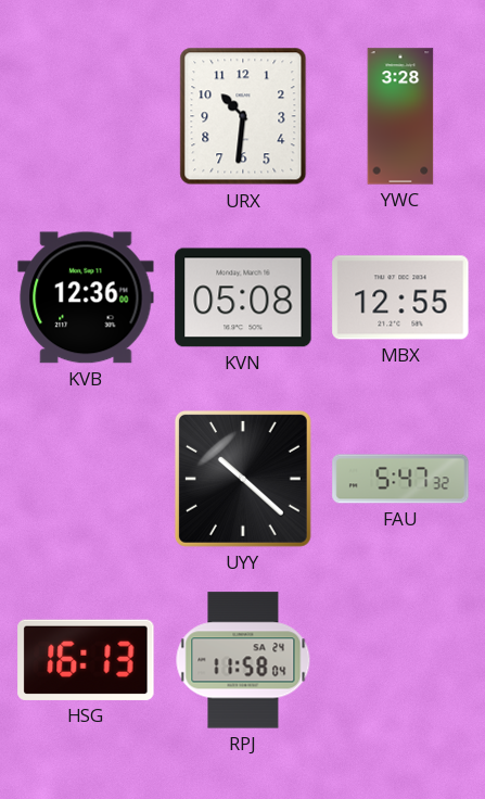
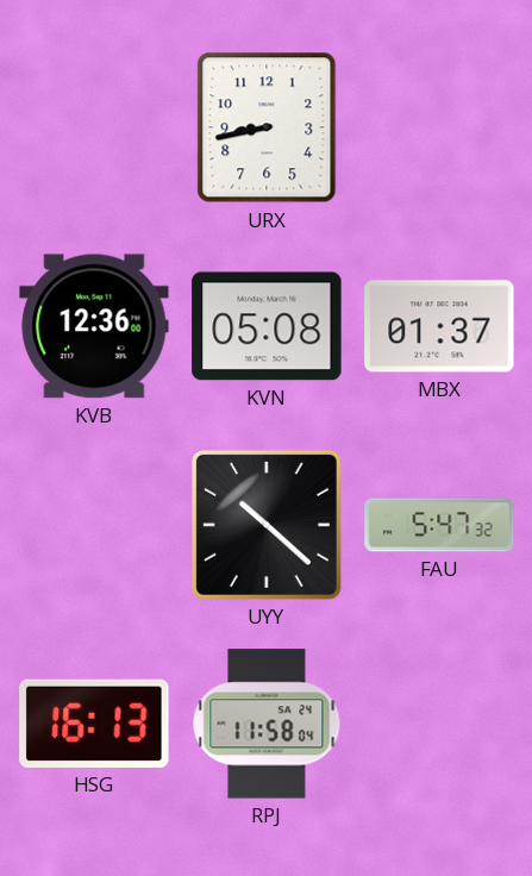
URX: 10:31 -> 8:43
YWC: 3:28 -> none
MBX: 12:55 -> 01:37
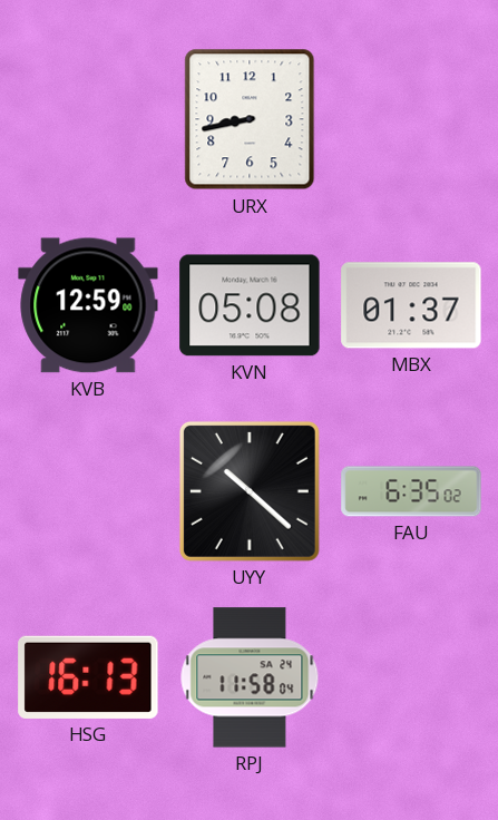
KVB: 12:36 -> 12:59
FAU: 5:47 -> 6:35
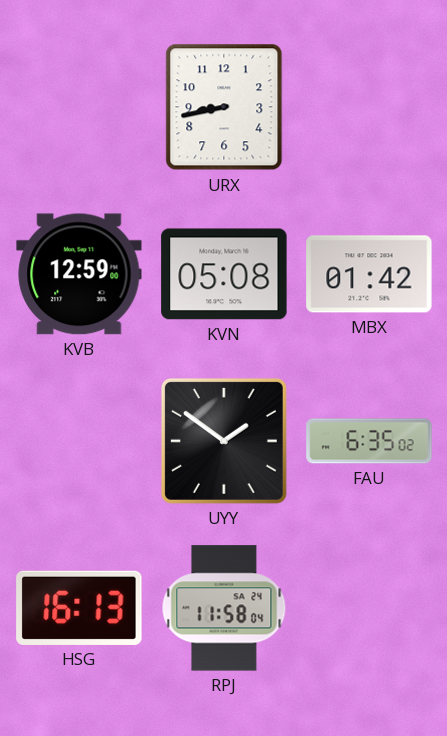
MBX: 01:37 -> 01:42
UYY: 10:22 -> 1:51
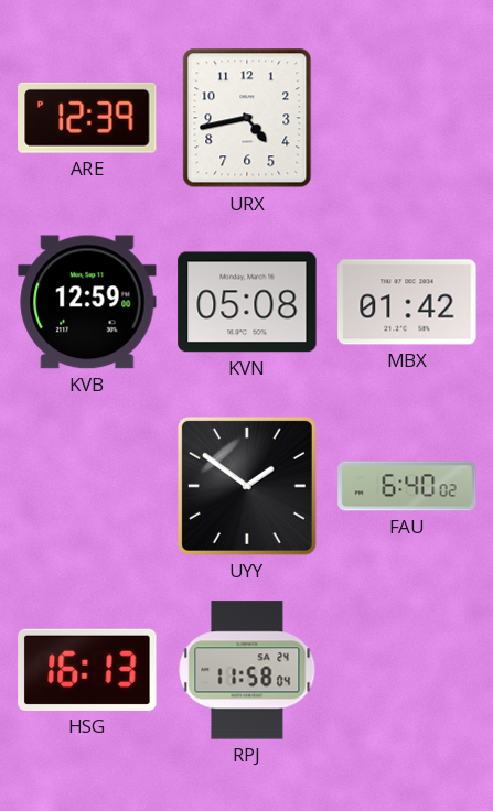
ARE: none -> 12:39
URX: 8:43 -> 4:43
FAU: 6:35 -> 6:40
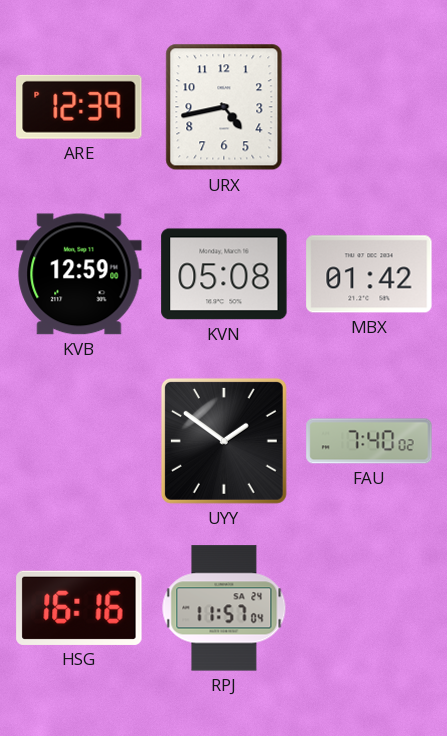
FAU: 6:40 -> 7:40
HSG: 16:13 -> 16:16
RPJ: 11:58 -> 11:57
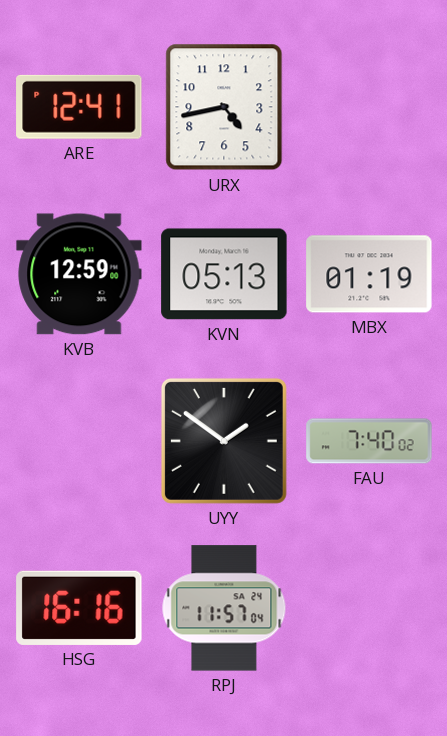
ARE: 12:39 -> 12:41
KVN: 05:08 -> 05:13
MBX: 01:42 -> 01:19
